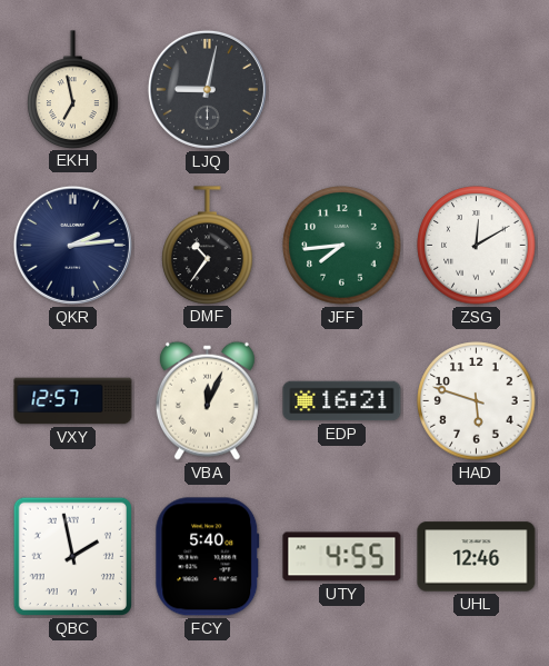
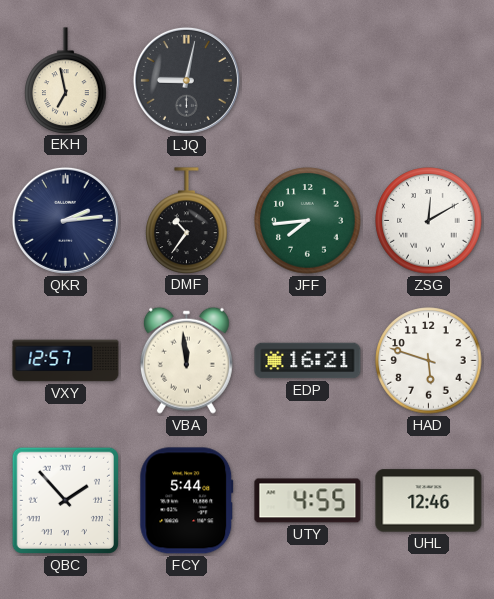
VBA: 12:04 -> 11:59
QBC: 1:58 -> 1:53
FCY: 5:40 -> 5:44
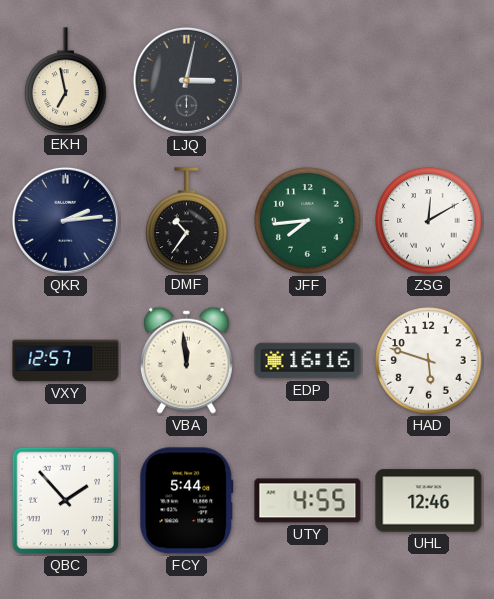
LJQ: 9:02 -> 3:02
EDP: 16:21 -> 16:16
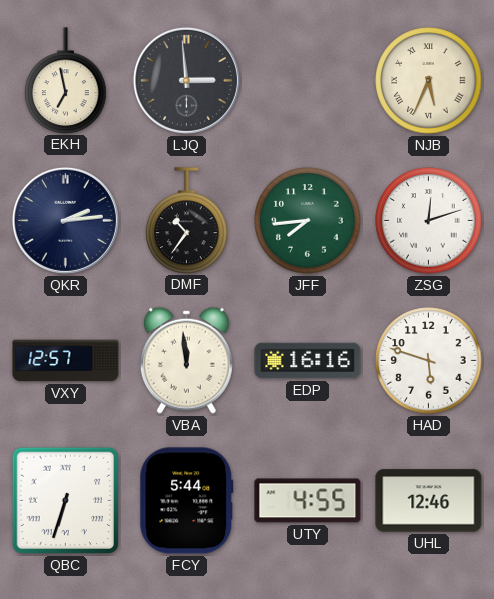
LJQ: 3:02 -> 2:59
NJB: none -> 5:34
ZSG: 12:10 -> 12:12
QBC: 1:53 -> 6:33
